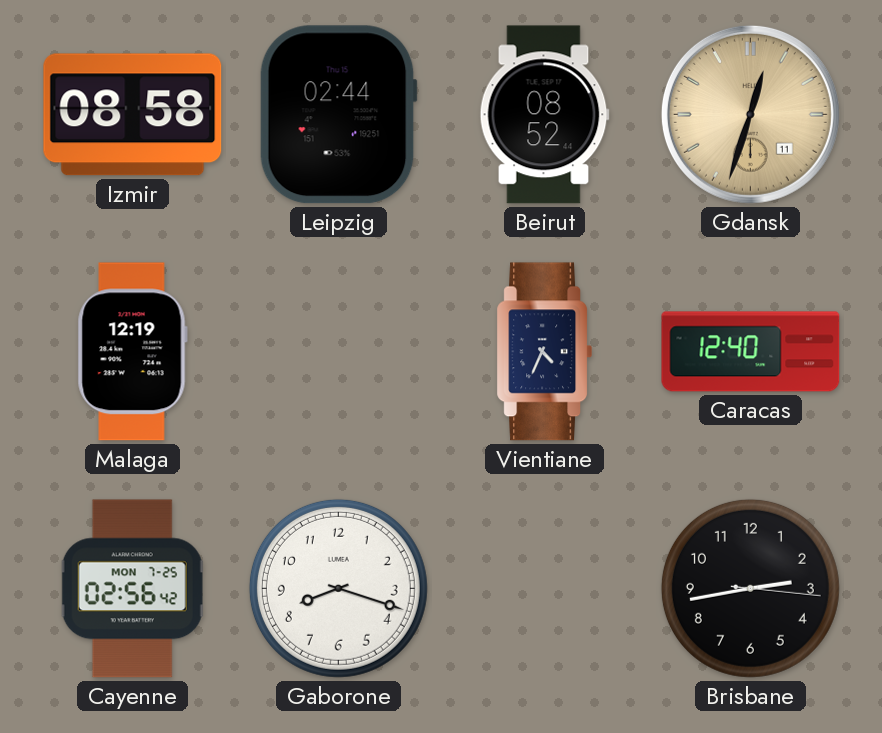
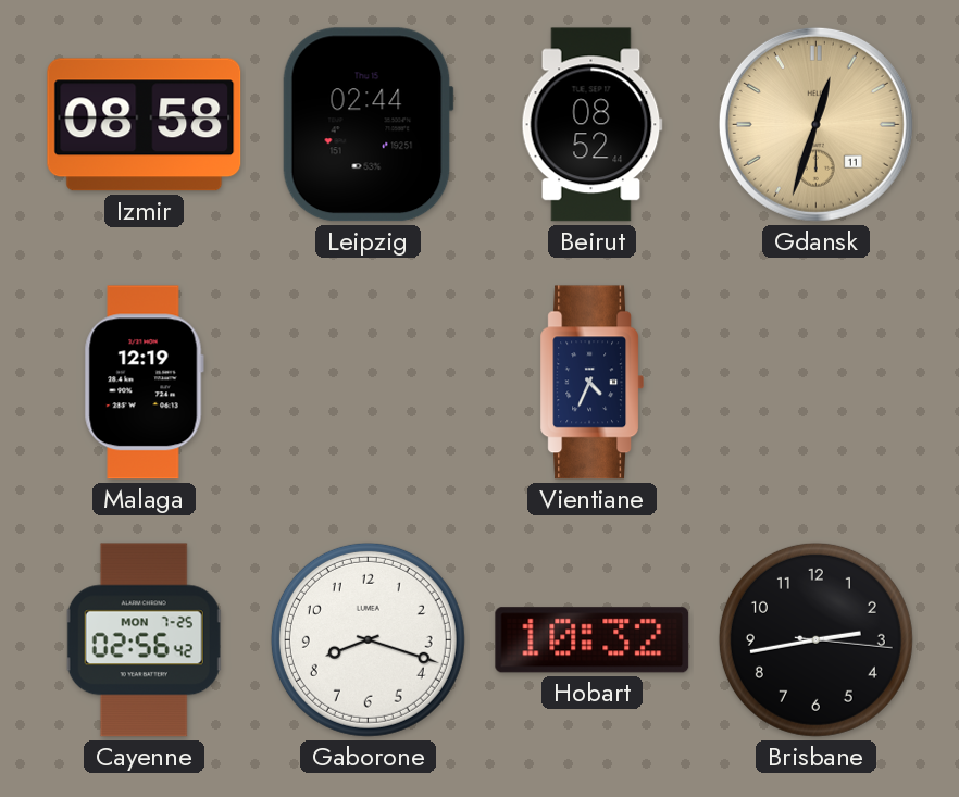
Caracas: 12:40 -> none
Hobart: none -> 10:32
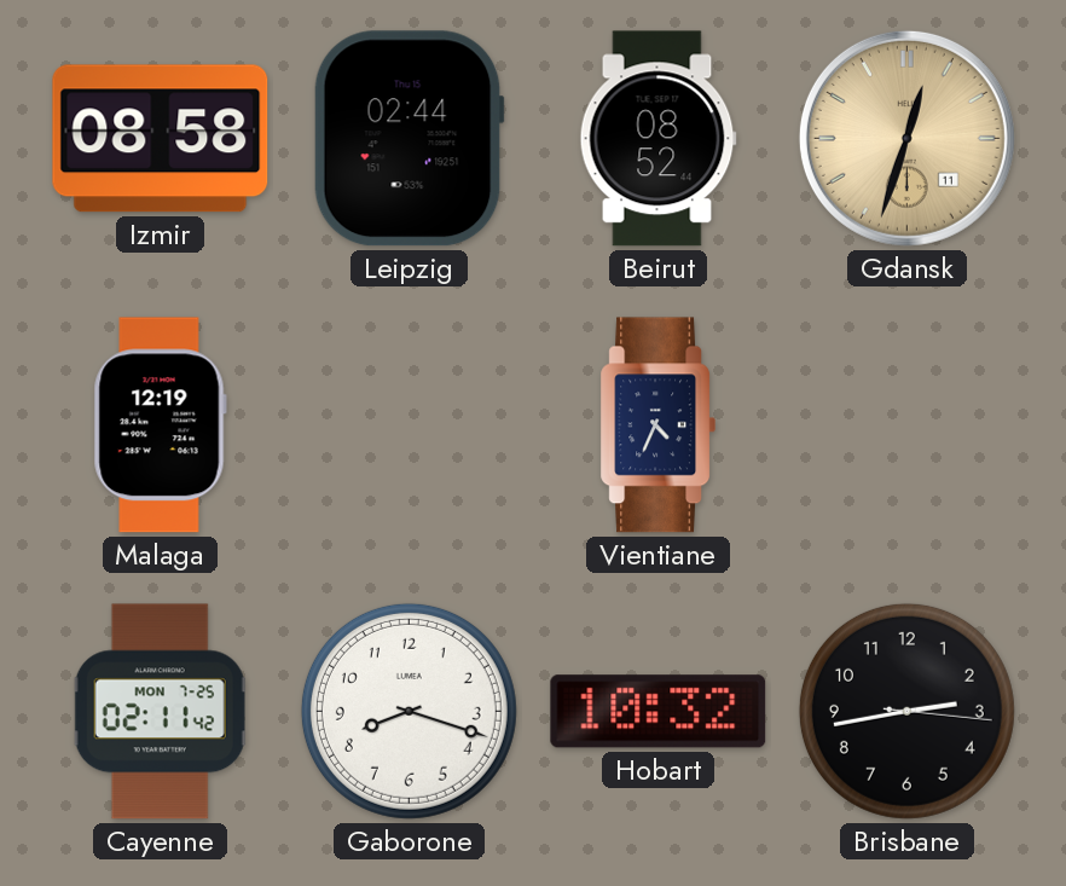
Cayenne: 02:56 -> 02:11
